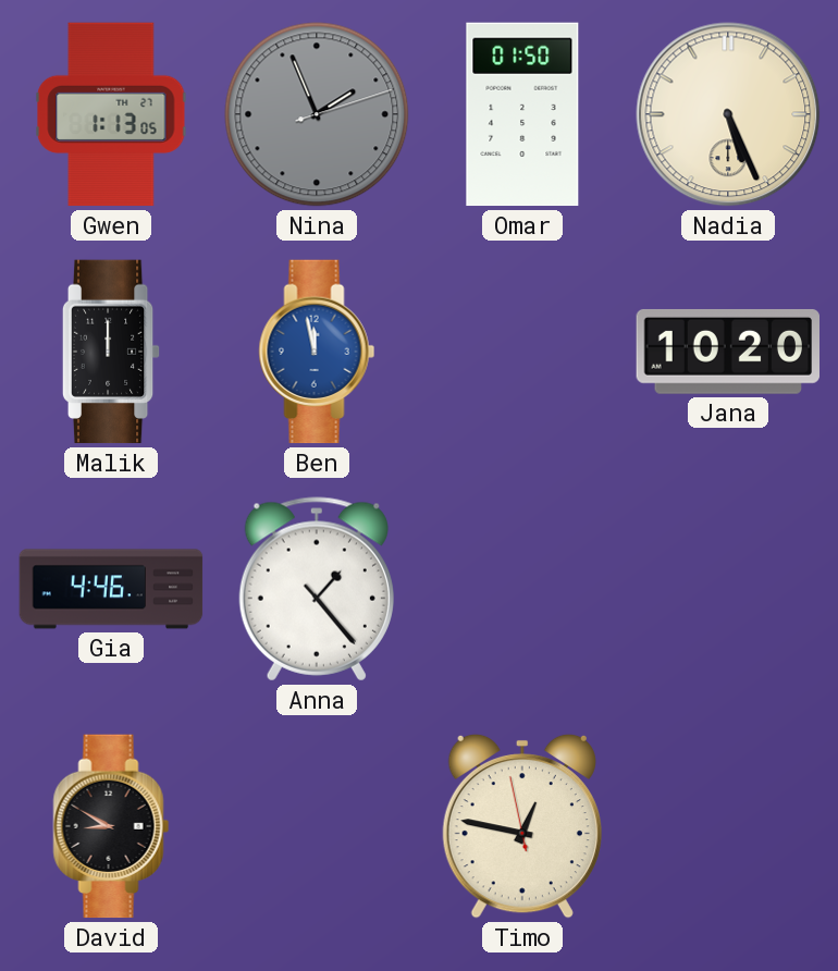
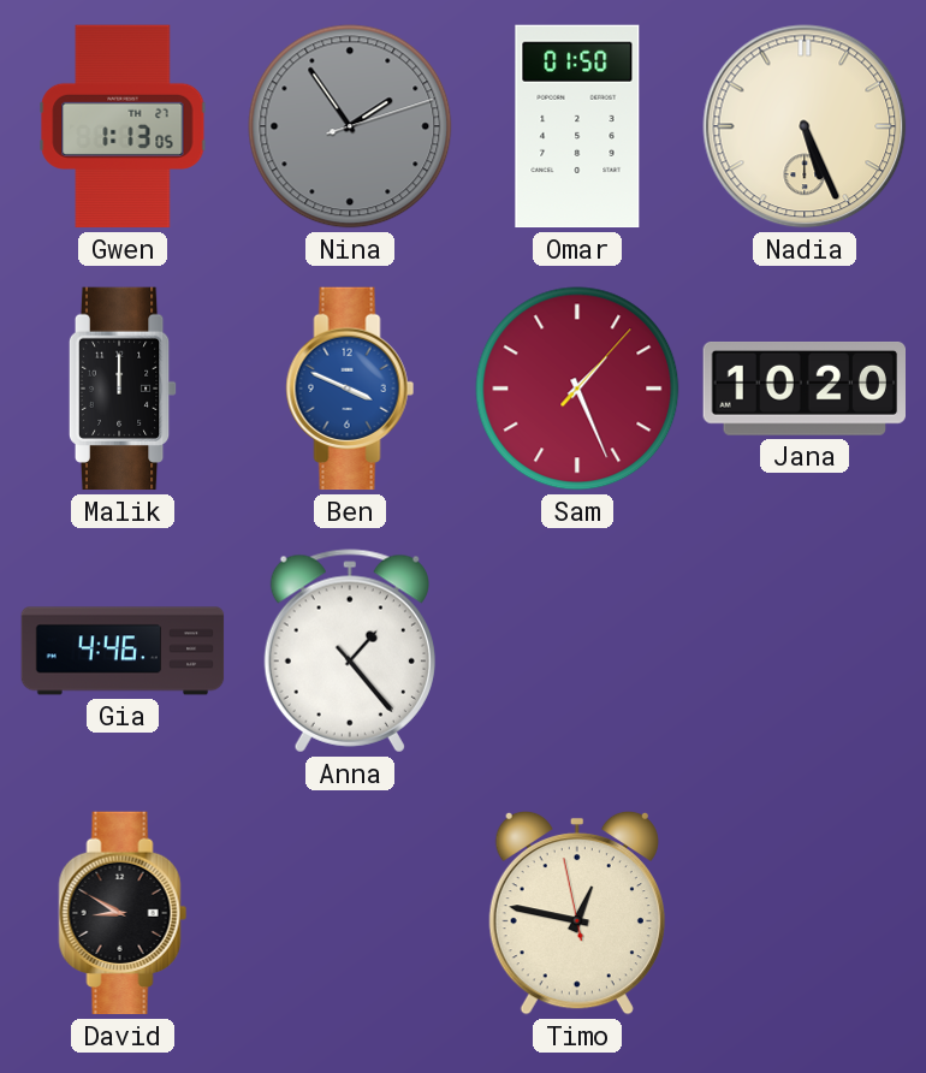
Nina: 1:56 -> 1:54
Ben: 11:58 -> 3:49
Sam: none -> 1:26
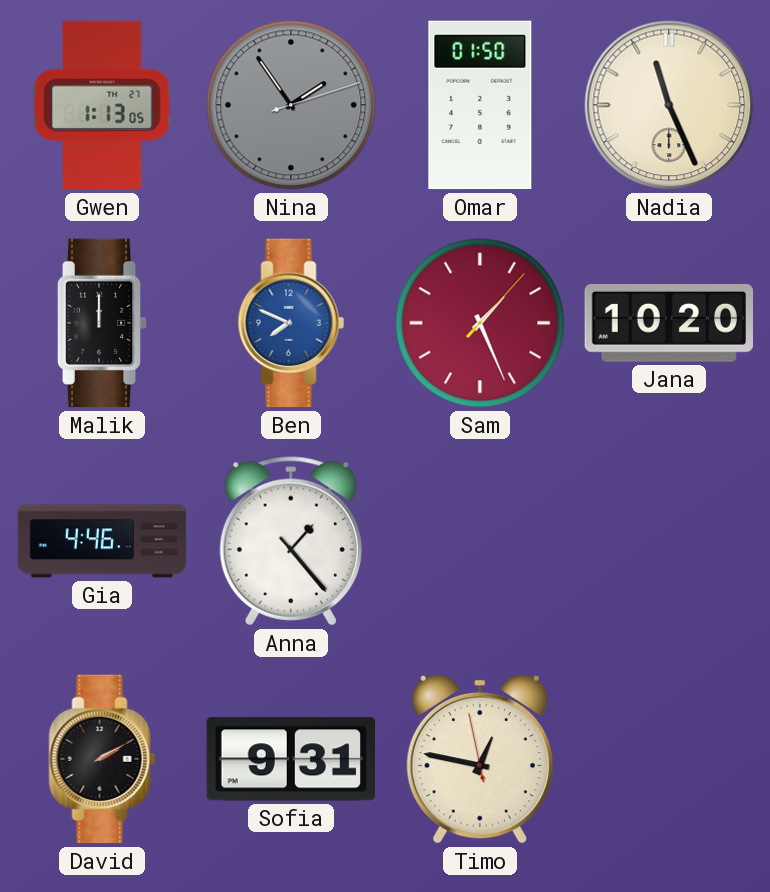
Nadia: 5:26 -> 11:26
Ben: 3:49 -> 7:49
David: 8:50 -> 2:10
Sofia: none -> 9:31
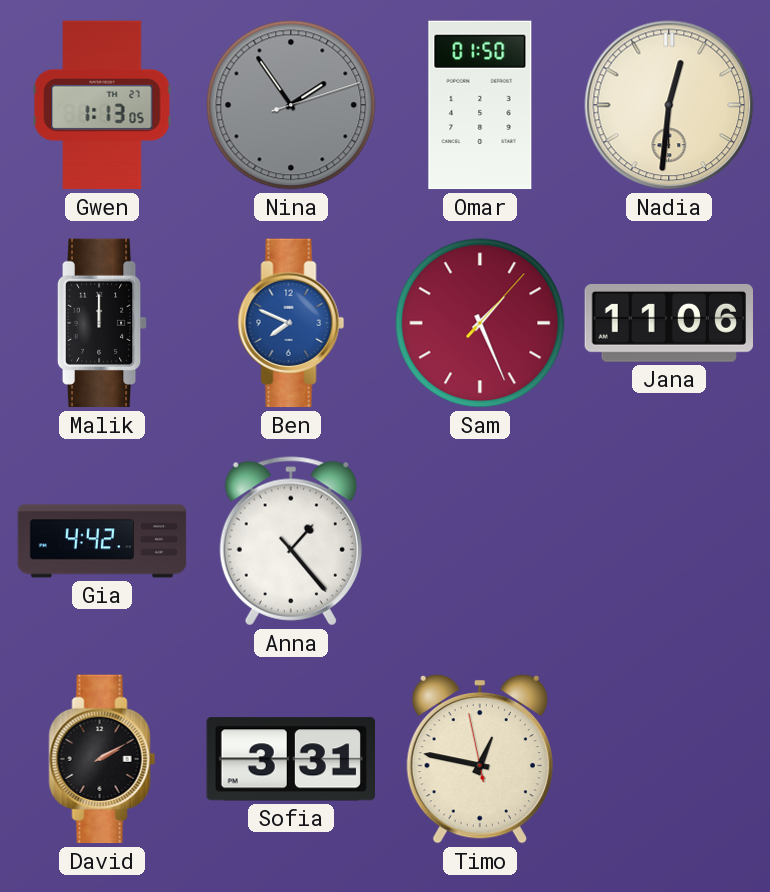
Nadia: 11:26 -> 12:31
Jana: 10:20 -> 11:06
Gia: 4:46 -> 4:42
Sofia: 9:31 -> 3:31
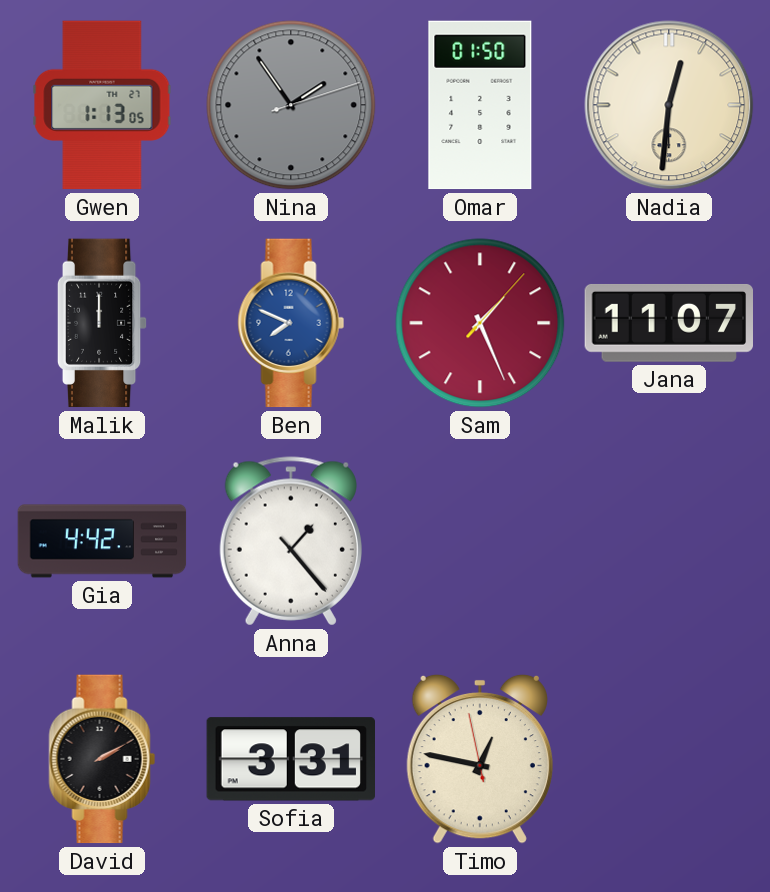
Jana: 11:06 -> 11:07
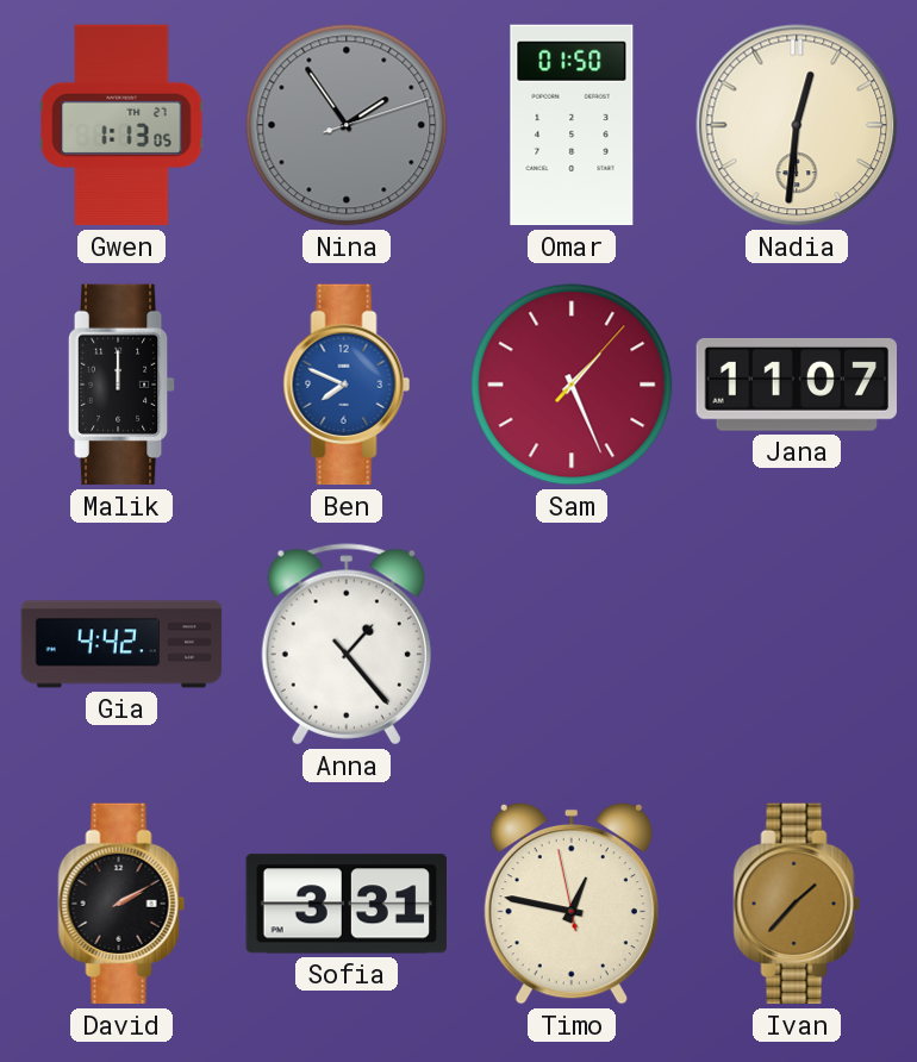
Ivan: none -> 1:37
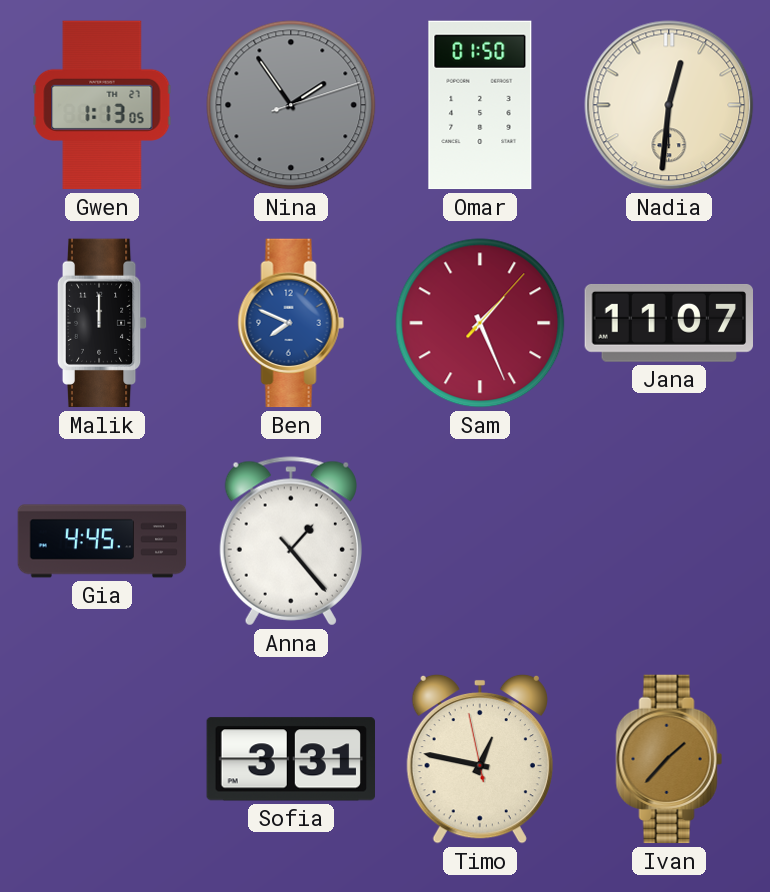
Gia: 4:42 -> 4:45
David: 2:10 -> none
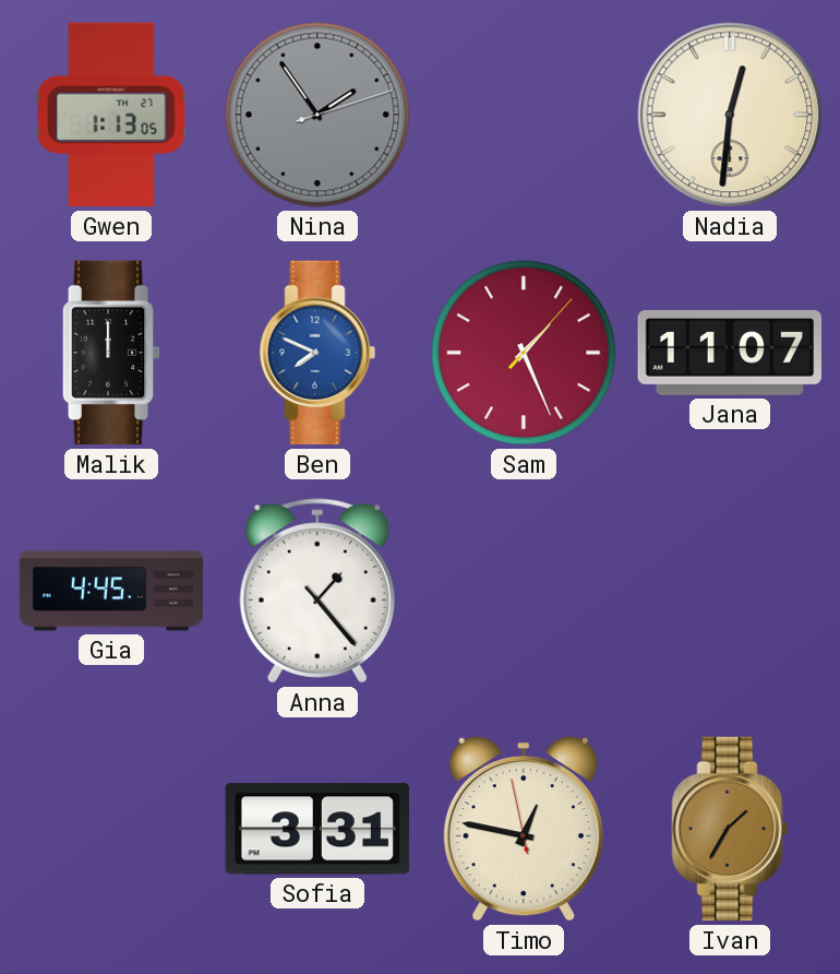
Omar: 01:50 -> none
Ivan: 1:37 -> 1:35
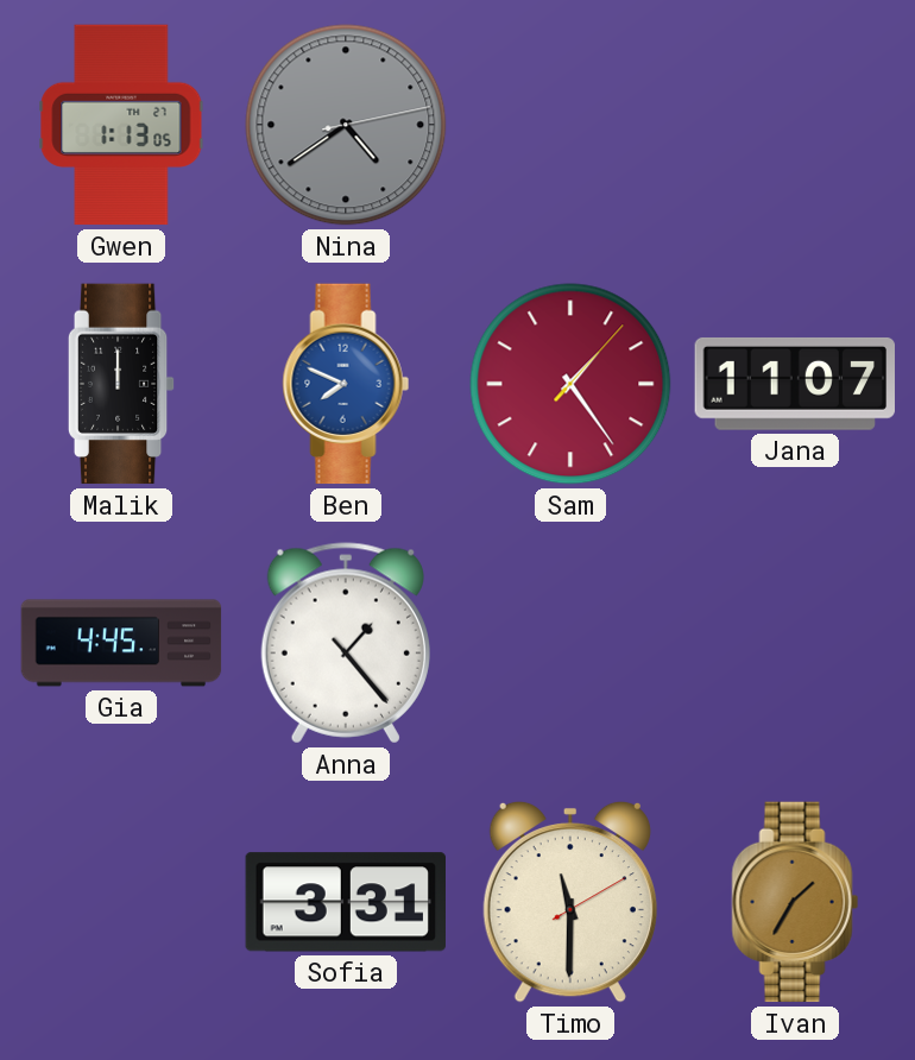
Nina: 1:54 -> 4:39
Nadia: 12:31 -> none
Sam: 1:26 -> 1:24
Timo: 12:46 -> 11:30
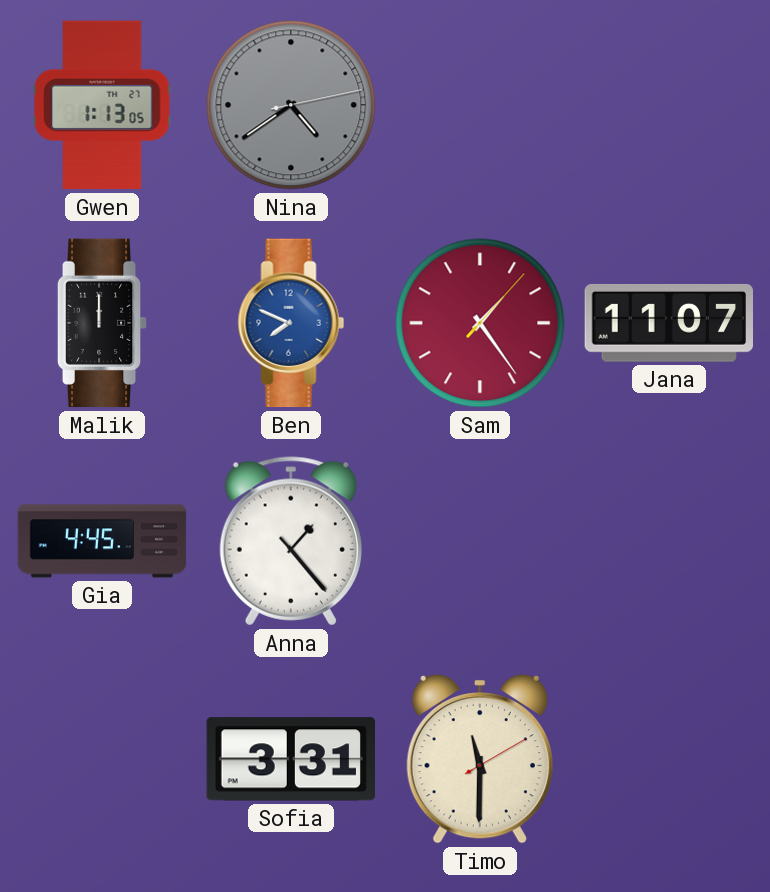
Ivan: 1:35 -> none
